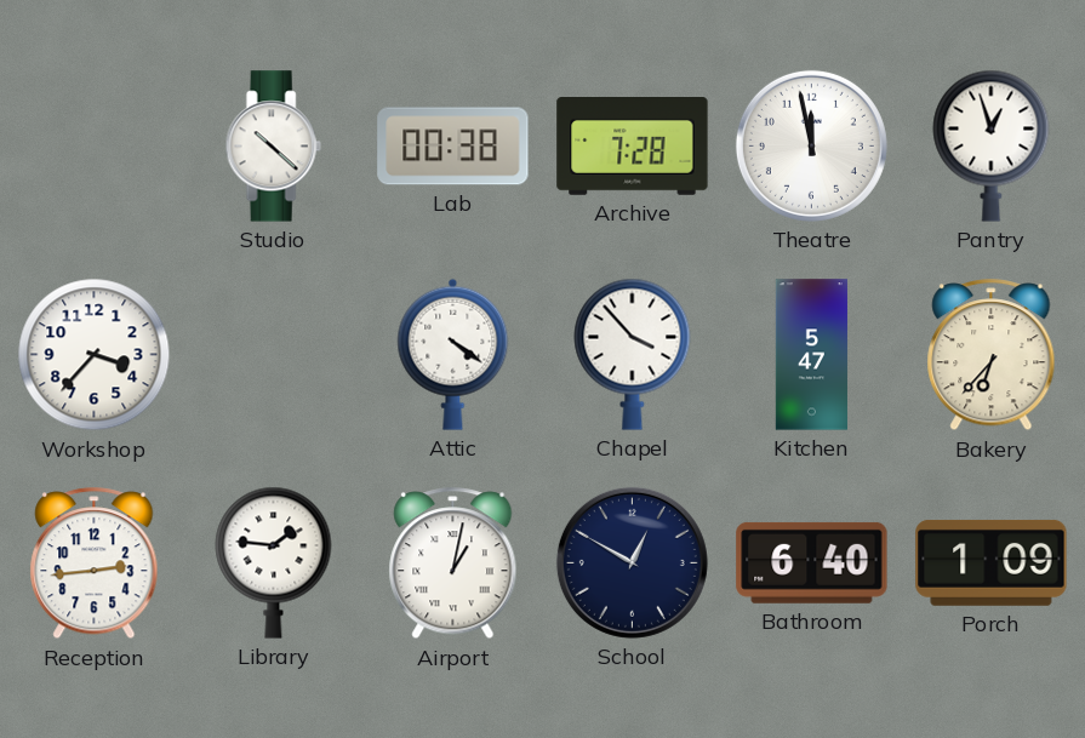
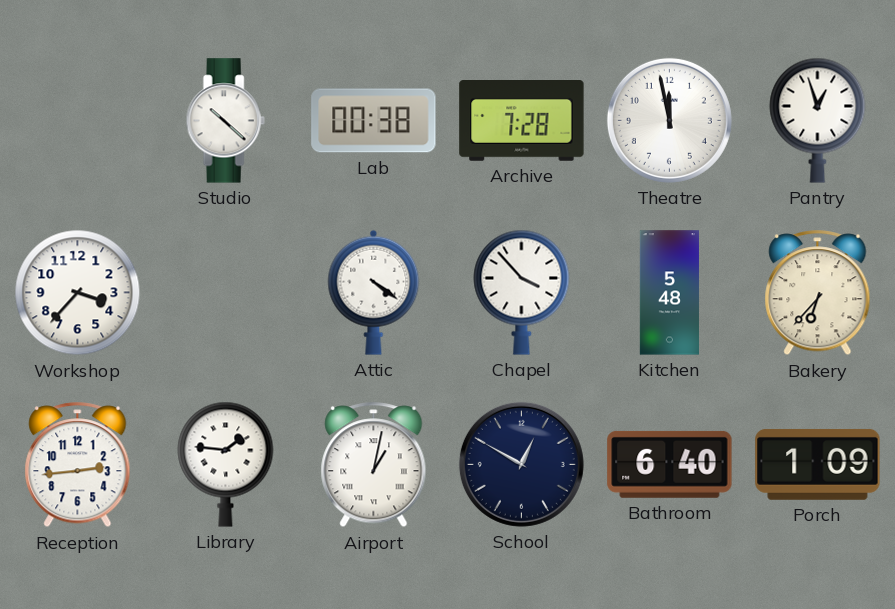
Kitchen: 5:47 -> 5:48
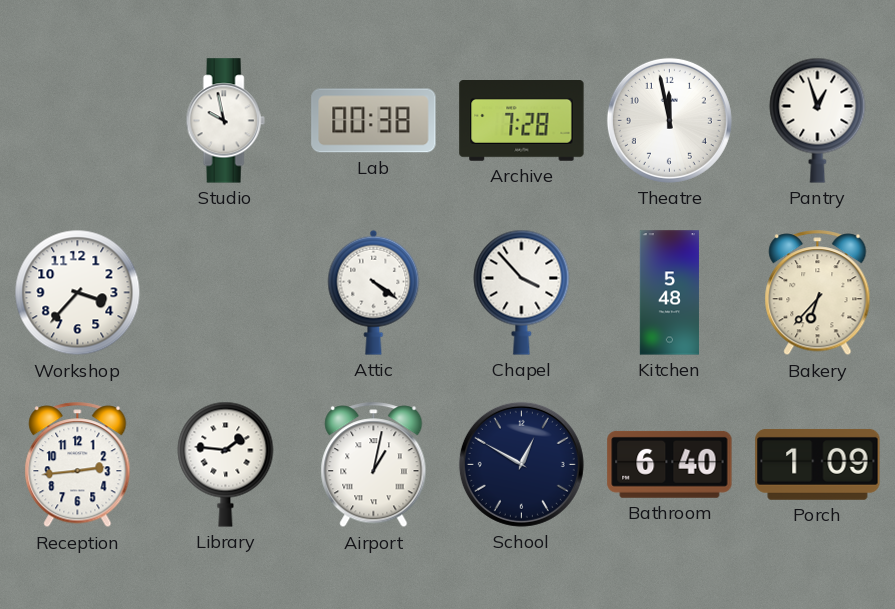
Studio: 10:22 -> 9:58
